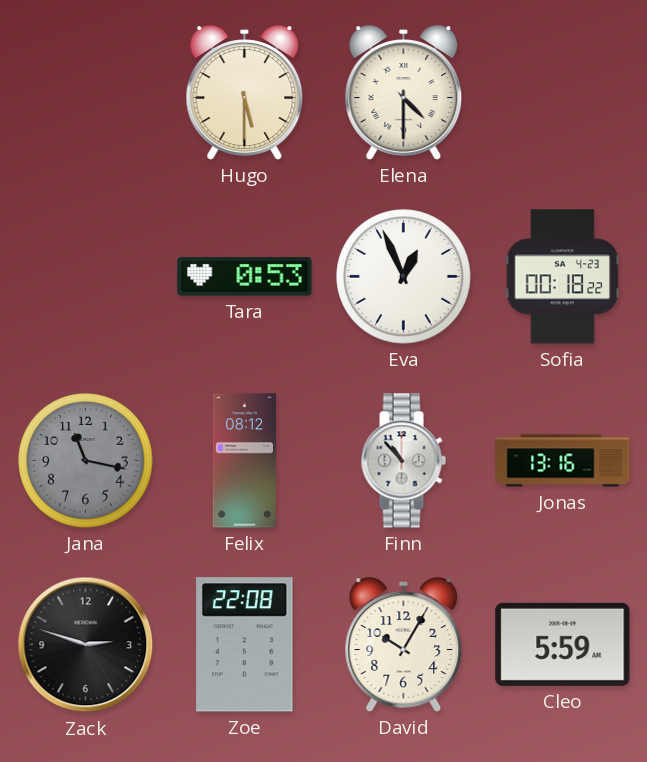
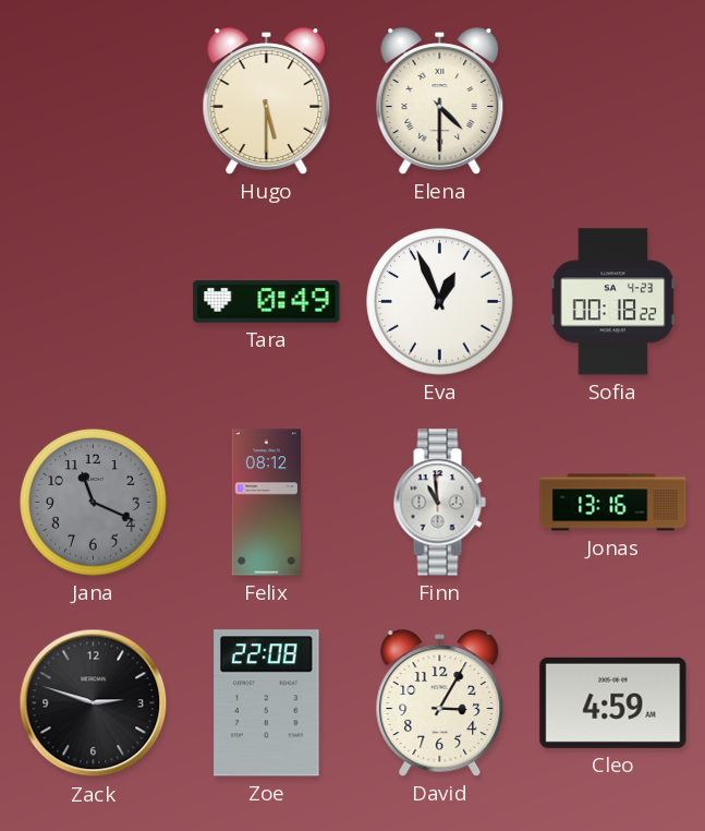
Tara: 0:53 -> 0:49
Jana: 11:17 -> 11:19
Finn: 10:53 -> 10:59
David: 10:05 -> 3:05
Cleo: 5:59 -> 4:59
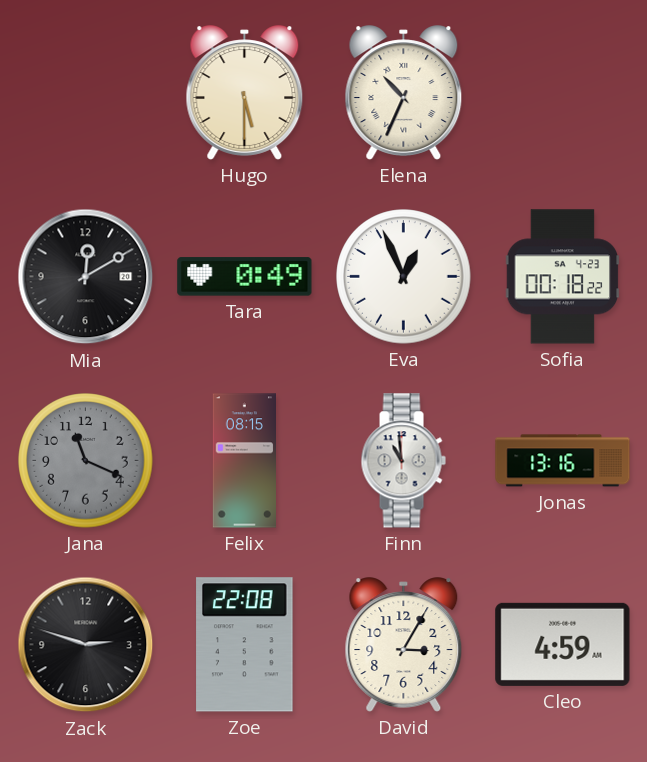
Elena: 4:30 -> 10:34
Mia: none -> 12:10
Felix: 08:12 -> 08:15
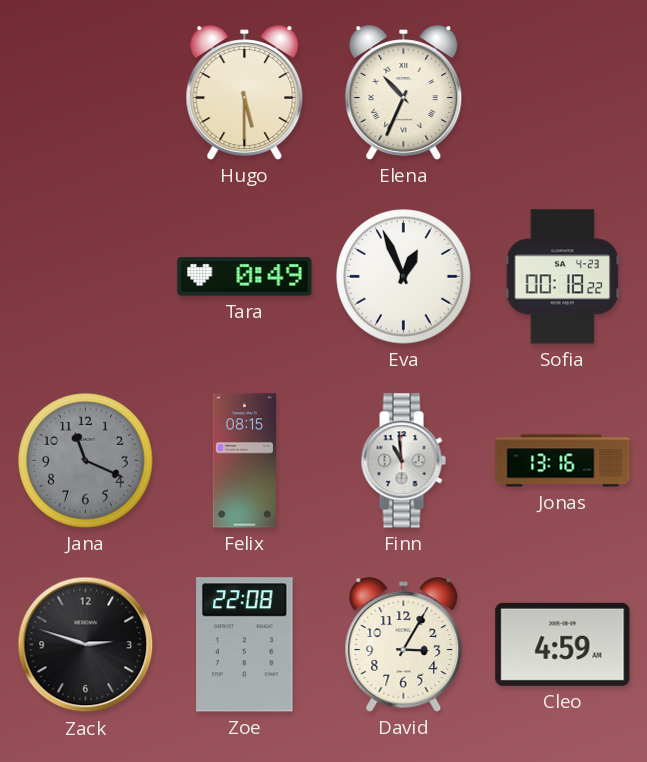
Mia: 12:10 -> none
